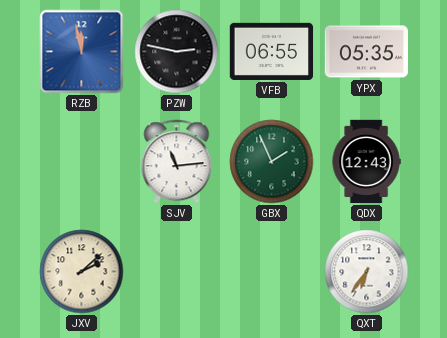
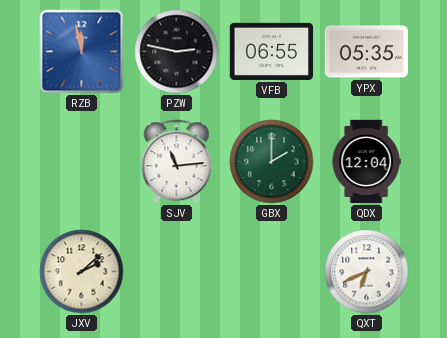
GBX: 1:56 -> 2:00
QDX: 12:43 -> 12:04
QXT: 6:36 -> 6:41
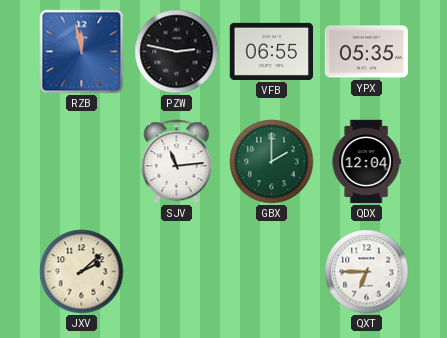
QXT: 6:41 -> 6:45
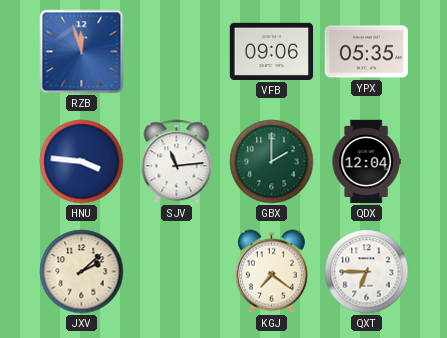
RZB: 11:58 -> 11:57
PZW: 2:47 -> none
VFB: 06:55 -> 09:06
HNU: none -> 3:46
KGJ: none -> 7:21
